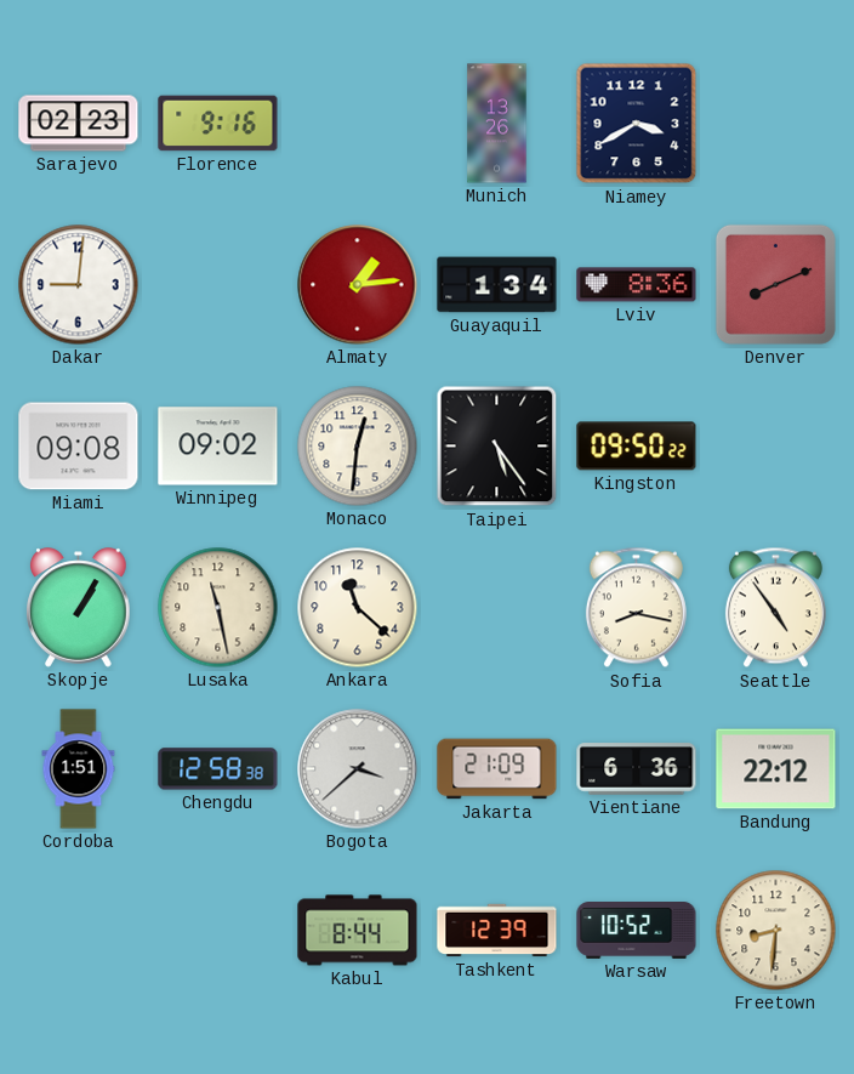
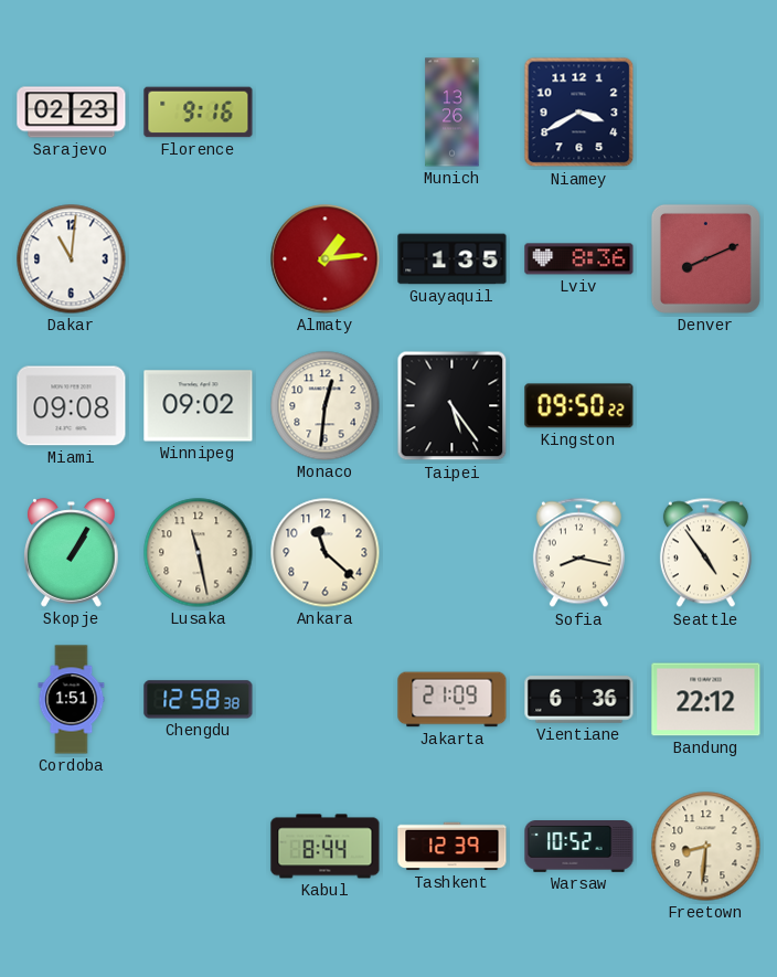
Dakar: 9:01 -> 11:01
Guayaquil: 1:34 -> 1:35
Bogota: 3:38 -> none
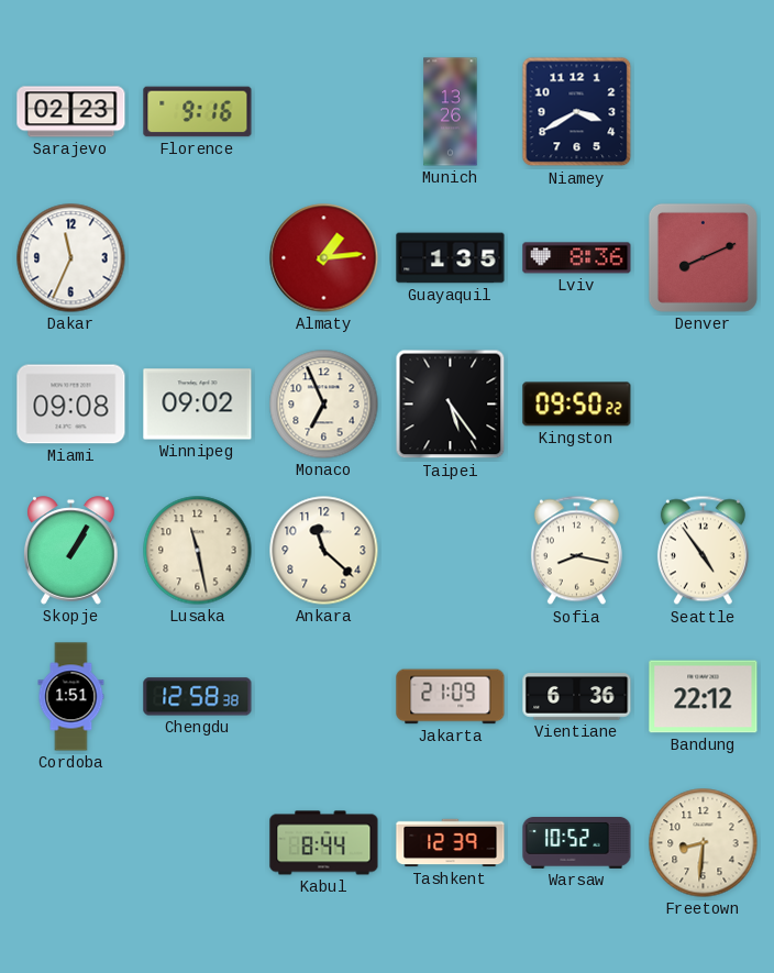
Dakar: 11:01 -> 11:34
Monaco: 12:31 -> 6:56
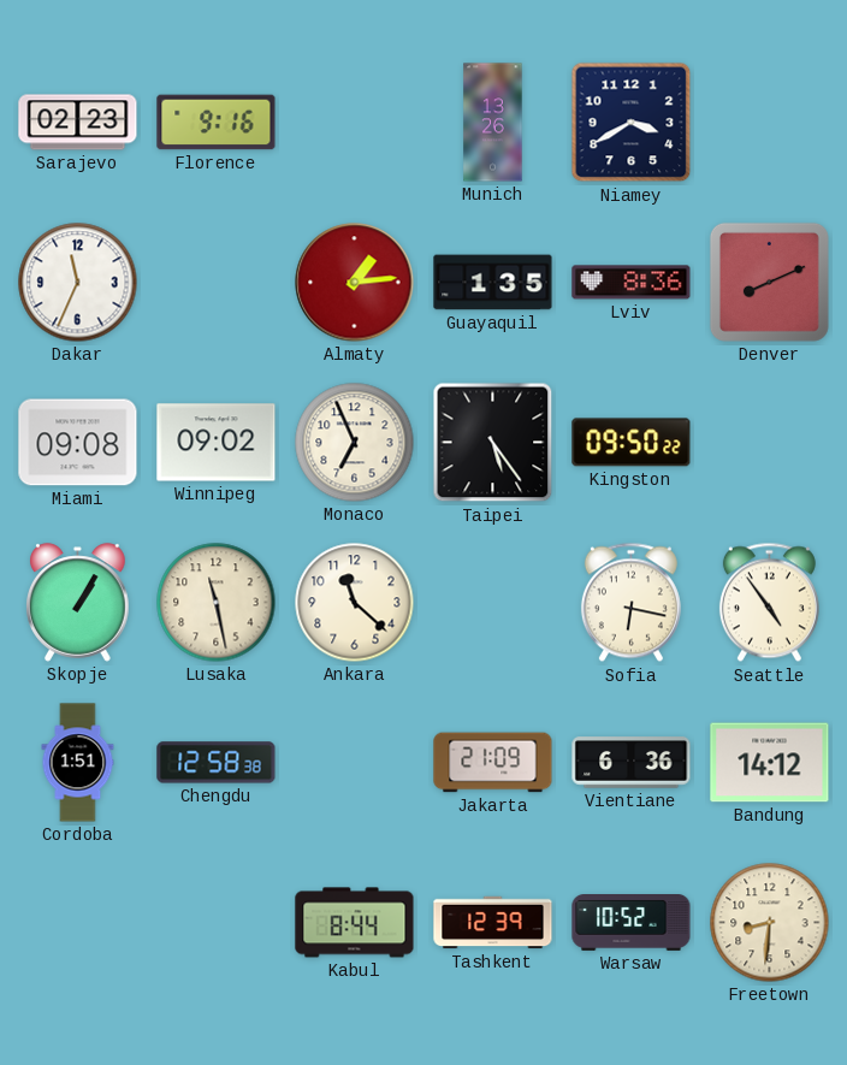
Sofia: 8:17 -> 6:17
Bandung: 22:12 -> 14:12
